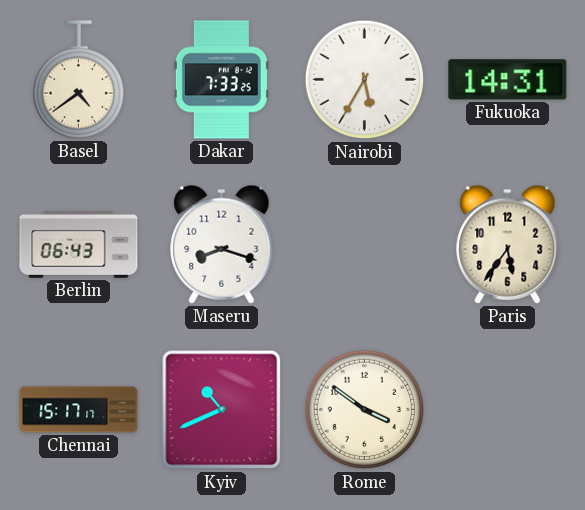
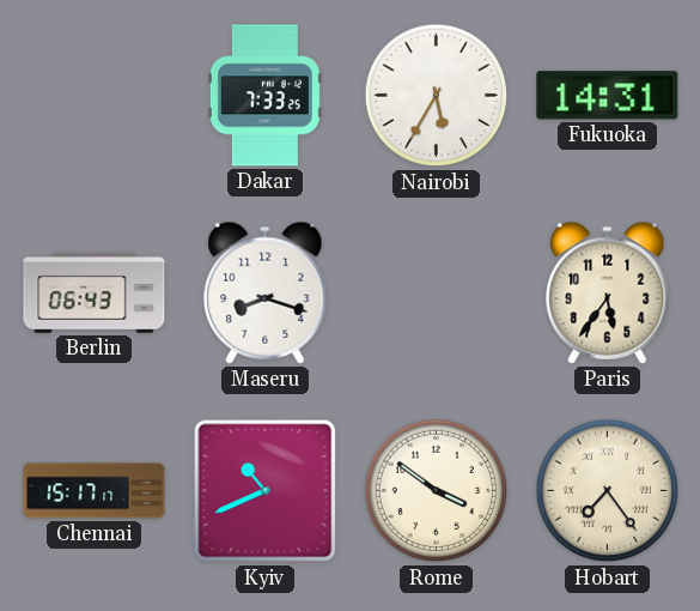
Basel: 4:39 -> none
Hobart: none -> 7:24
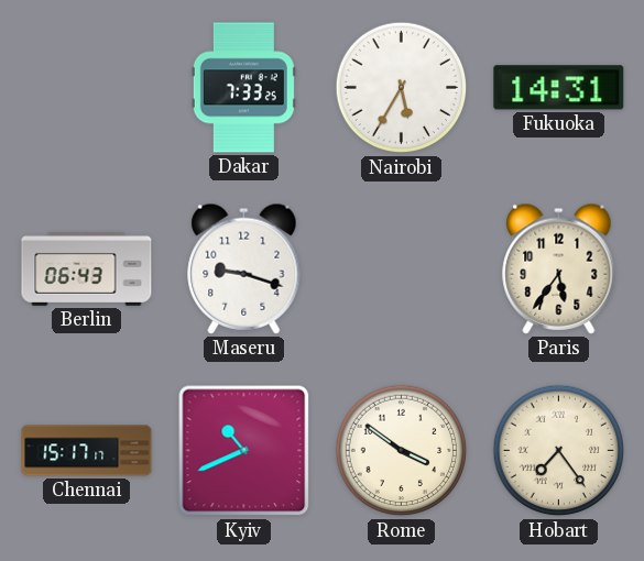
Maseru: 8:18 -> 9:18
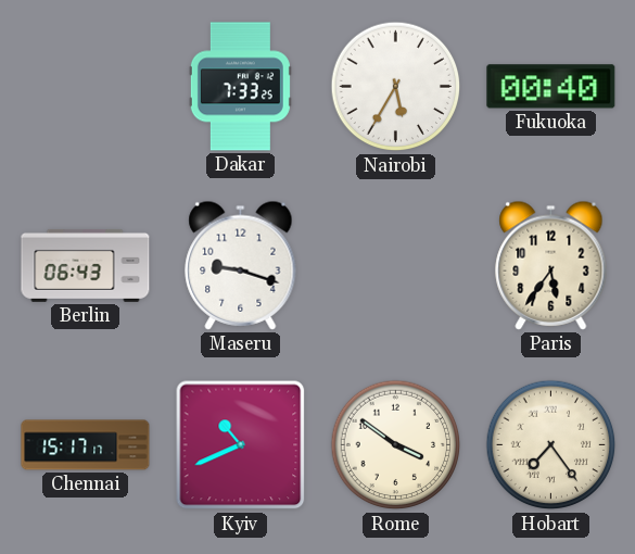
Fukuoka: 14:31 -> 00:40
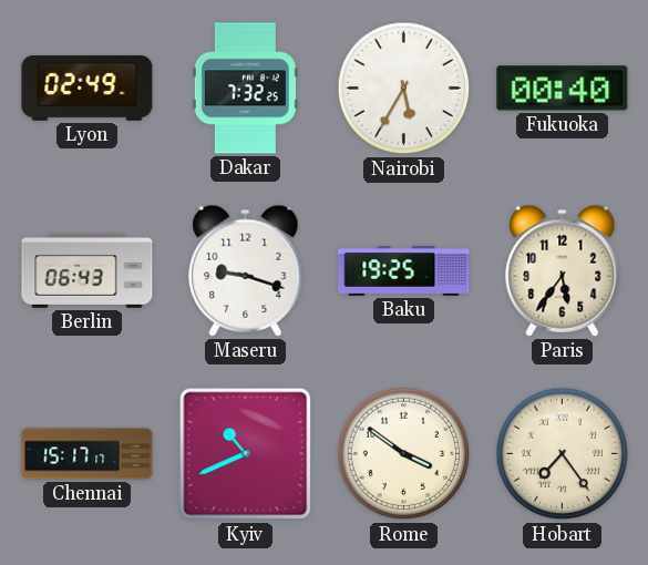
Lyon: none -> 02:49
Dakar: 7:33 -> 7:32
Baku: none -> 19:25
